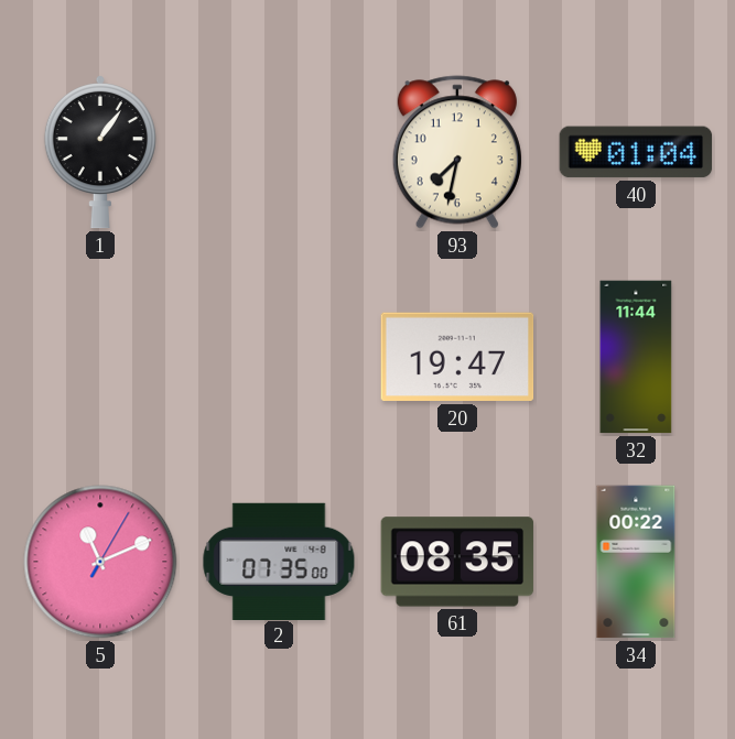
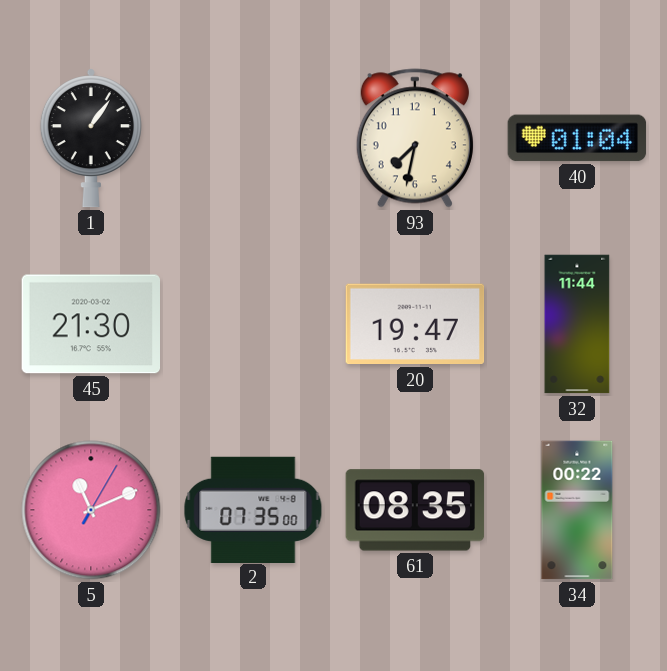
45: none -> 21:30
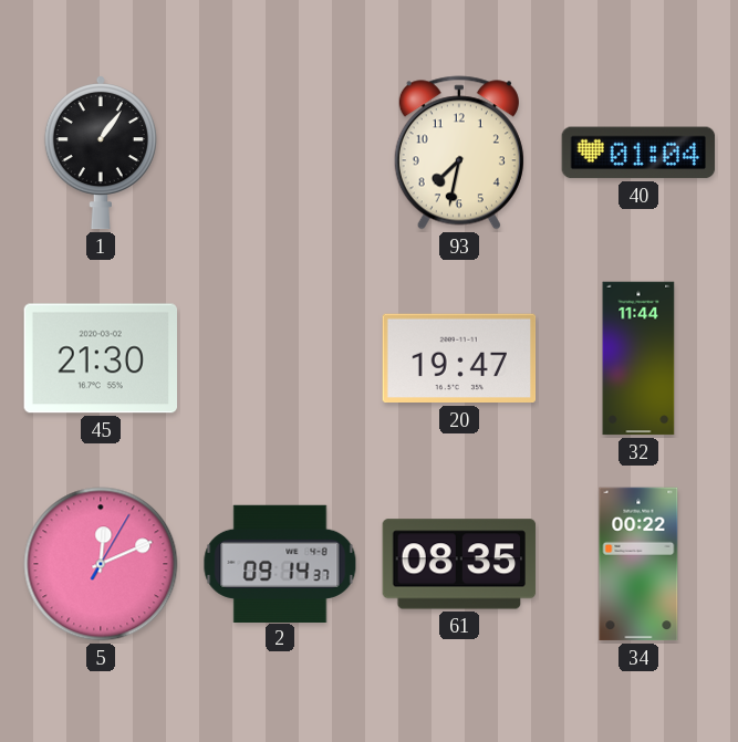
5: 11:11 -> 12:11
2: 07:35 -> 09:14
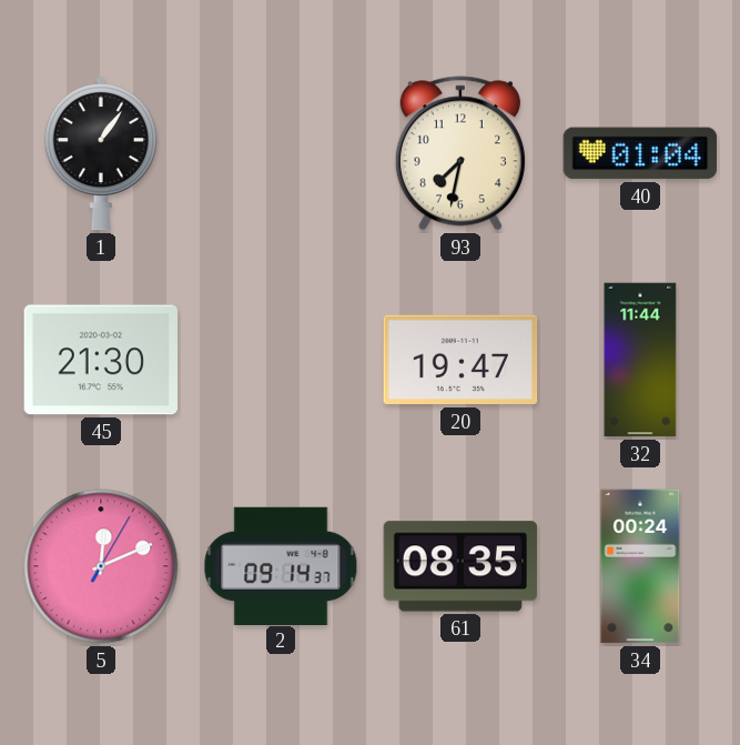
34: 00:22 -> 00:24
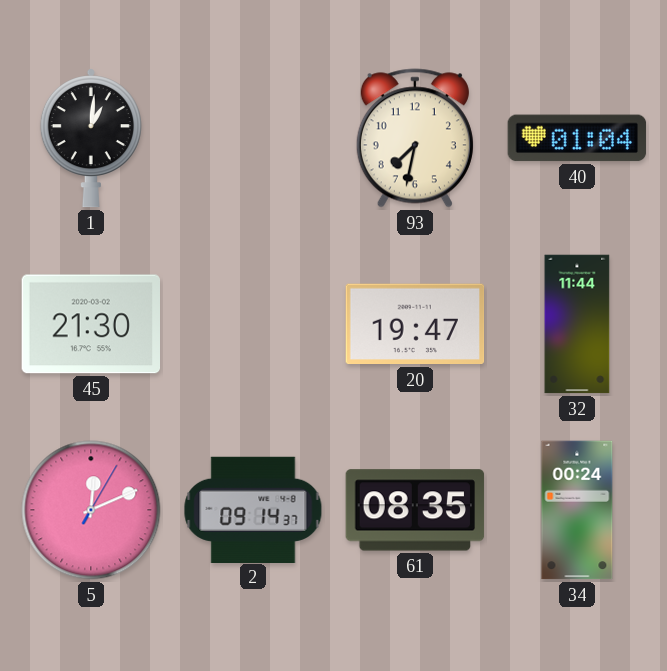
1: 1:06 -> 1:01
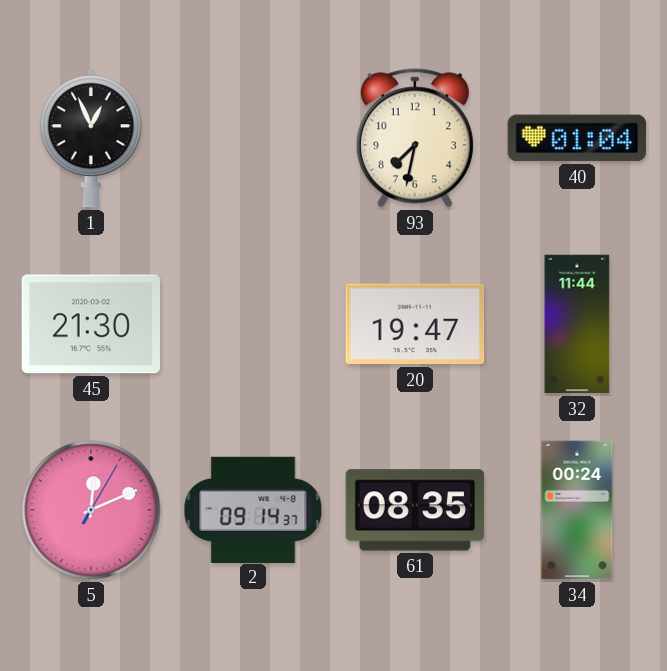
1: 1:01 -> 12:56
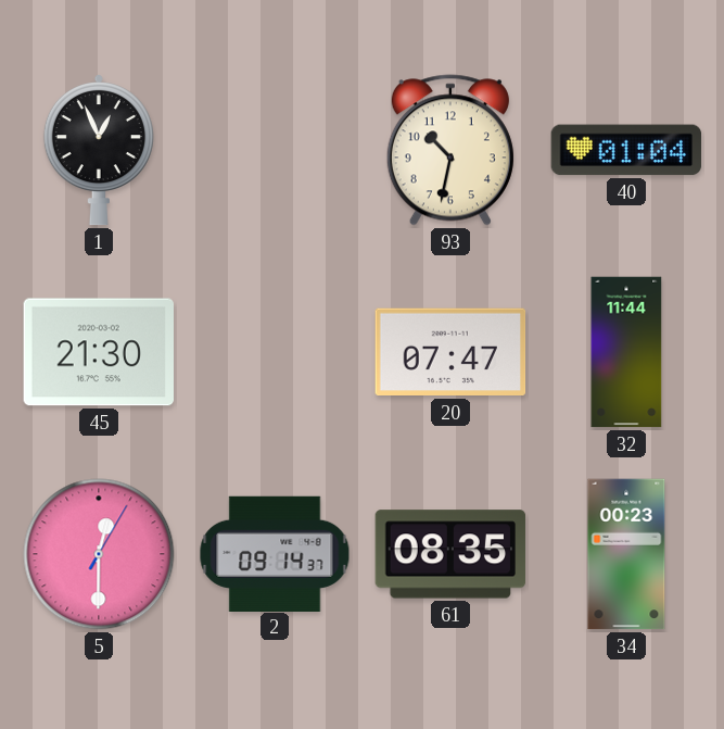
93: 7:32 -> 10:32
20: 19:47 -> 07:47
5: 12:11 -> 12:30
34: 00:24 -> 00:23
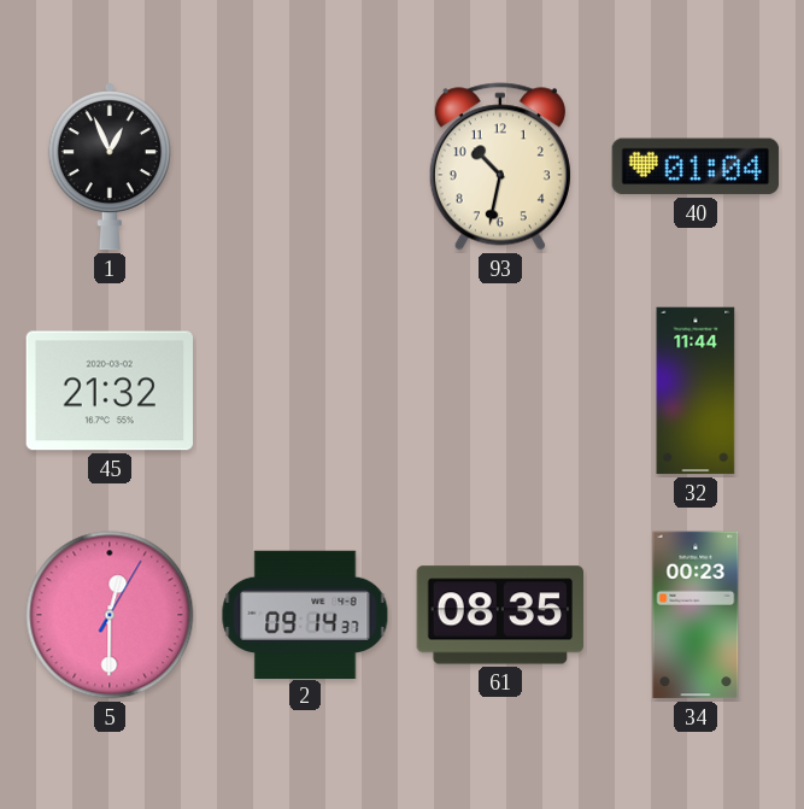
45: 21:30 -> 21:32
20: 07:47 -> none
